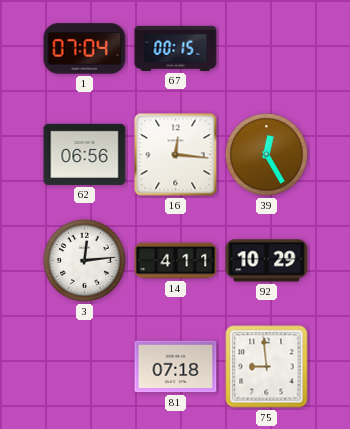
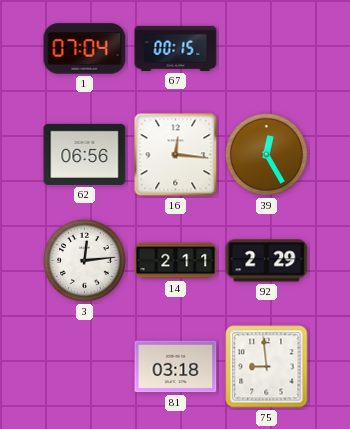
14: 4:11 -> 2:11
92: 10:29 -> 2:29
81: 07:18 -> 03:18
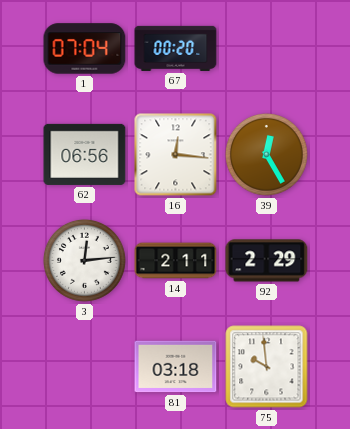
67: 00:15 -> 00:20
75: 8:59 -> 9:59
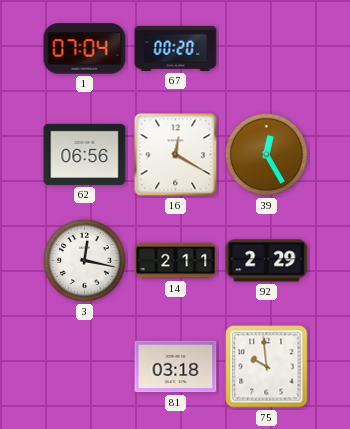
16: 12:16 -> 12:20
3: 12:14 -> 12:17
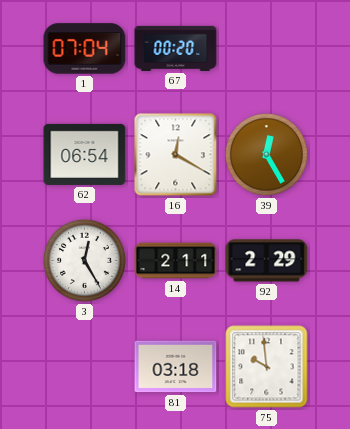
62: 06:56 -> 06:54
3: 12:17 -> 12:25
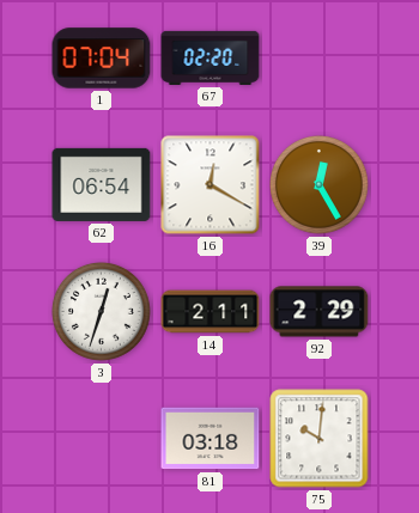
67: 00:20 -> 02:20
3: 12:25 -> 12:33
75: 9:59 -> 10:01
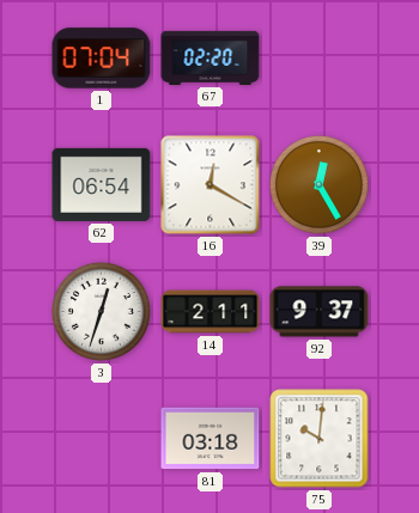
92: 2:29 -> 9:37
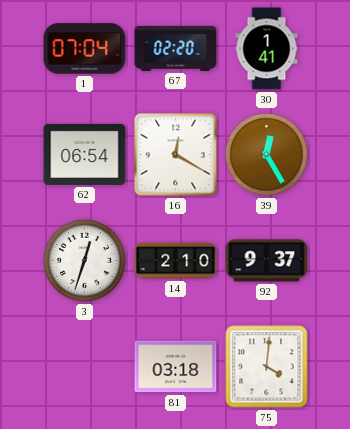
30: none -> 1:41
14: 2:11 -> 2:10
75: 10:01 -> 4:01
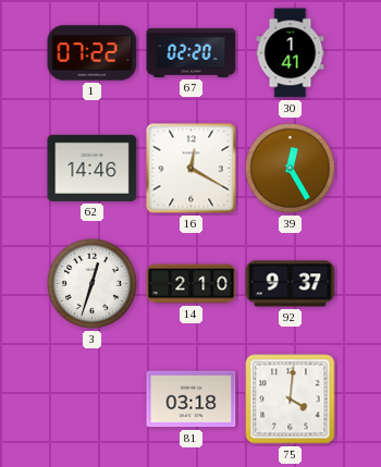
1: 07:04 -> 07:22
62: 06:54 -> 14:46
